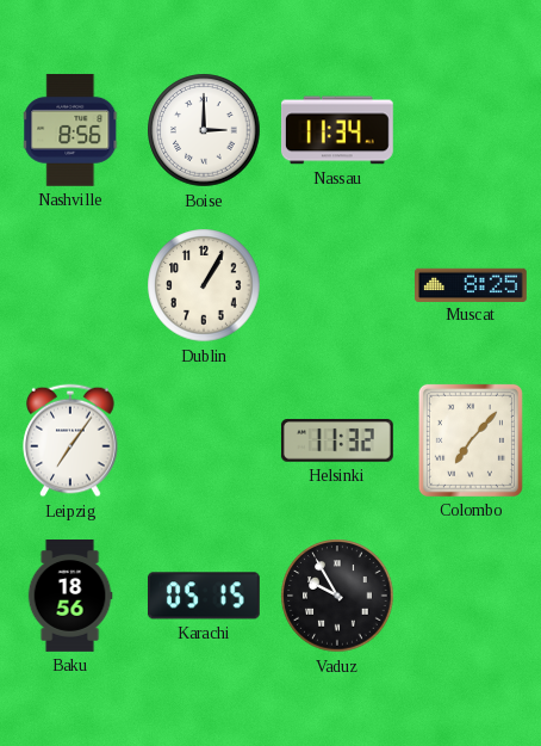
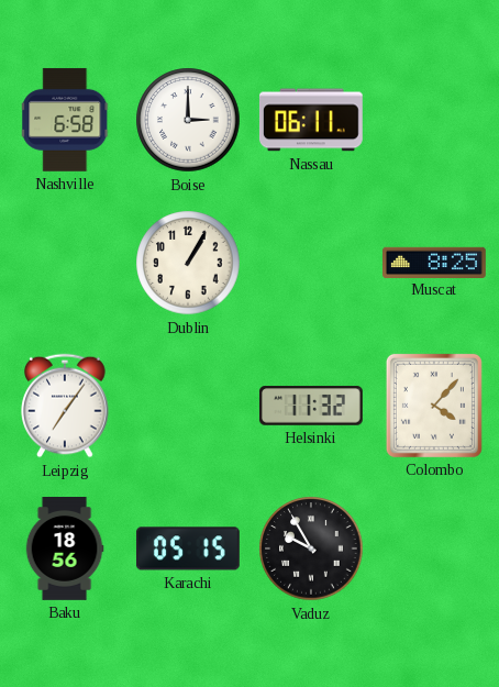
Nashville: 8:56 -> 6:58
Nassau: 11:34 -> 06:11
Colombo: 7:07 -> 4:07
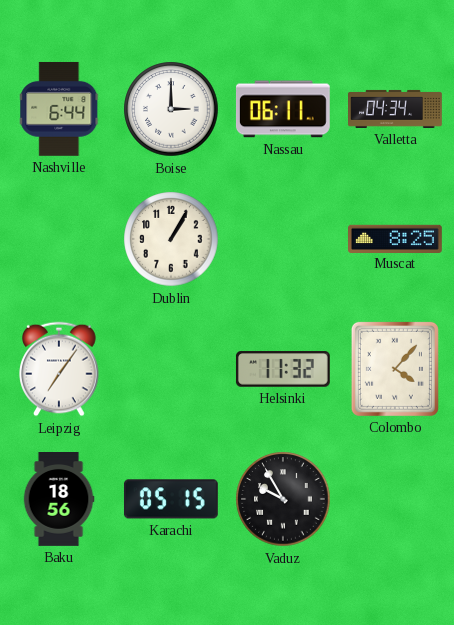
Nashville: 6:58 -> 6:44
Valletta: none -> 04:34
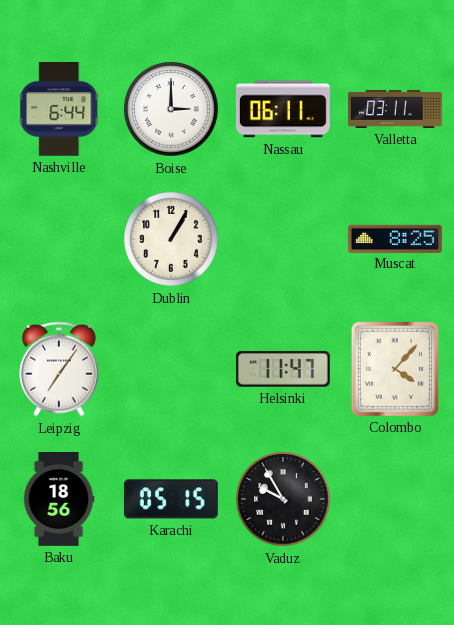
Valletta: 04:34 -> 03:11
Helsinki: 11:32 -> 11:47
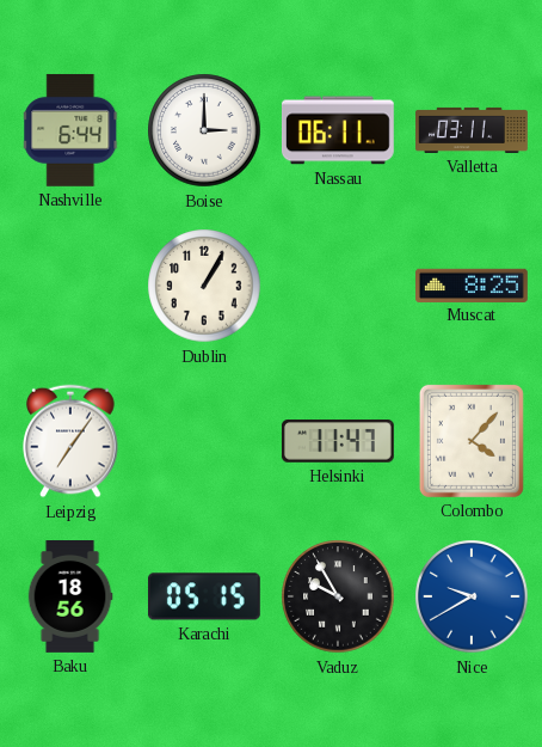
Nice: none -> 9:40
